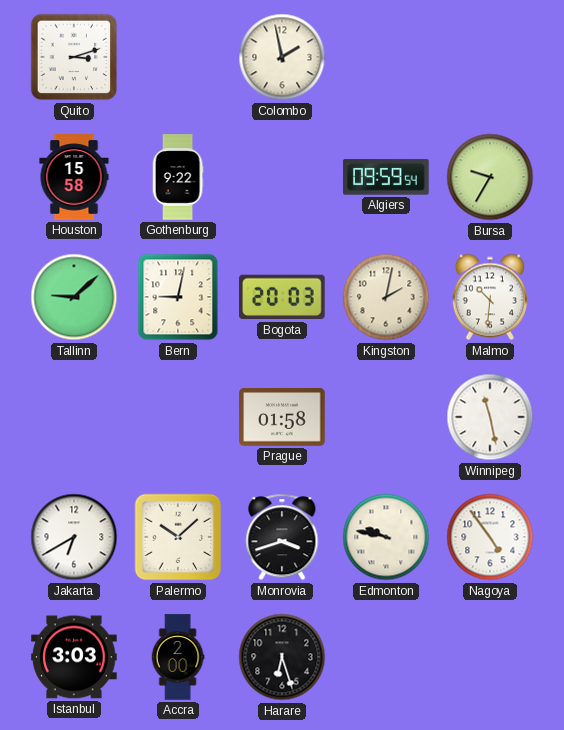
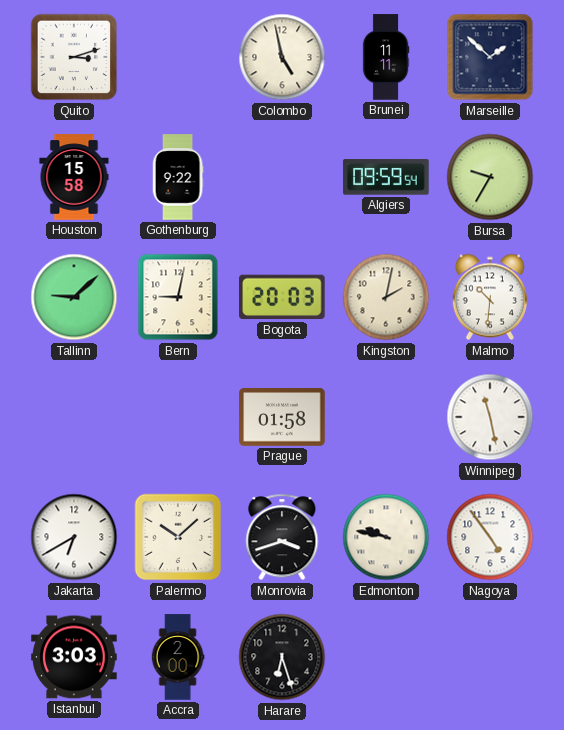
Colombo: 1:58 -> 4:58
Brunei: none -> 11:11
Marseille: none -> 1:52
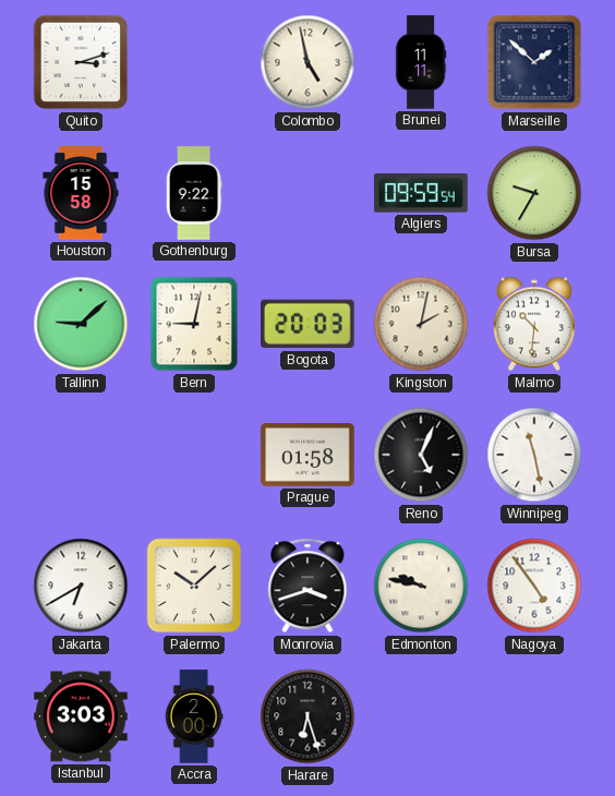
Reno: none -> 5:04
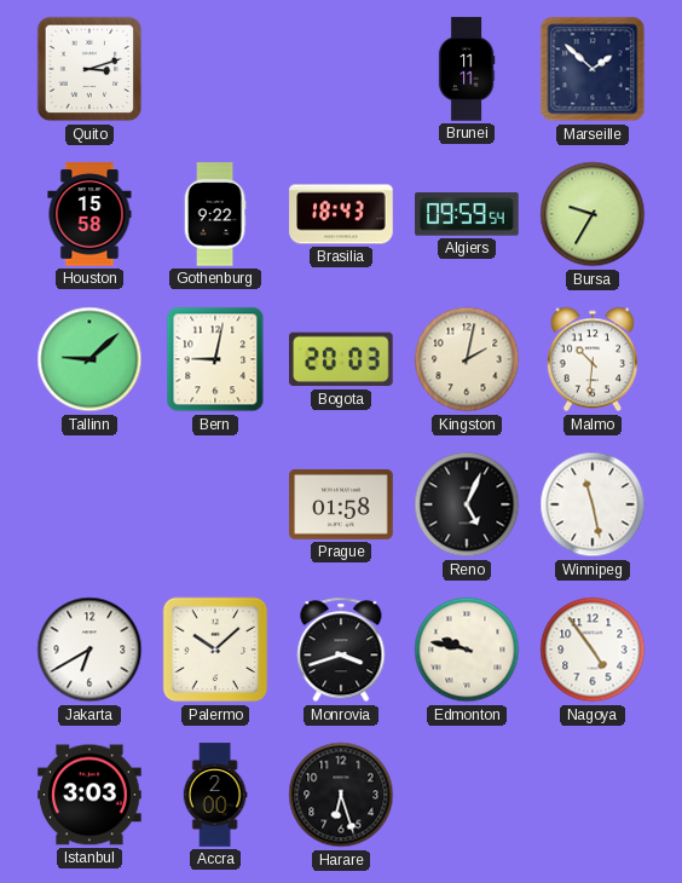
Colombo: 4:58 -> none
Brasilia: none -> 18:43
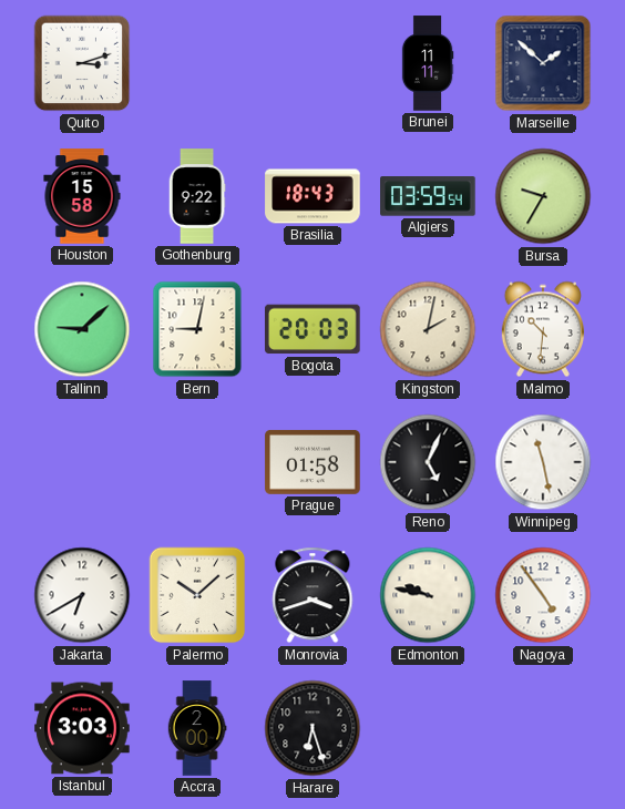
Algiers: 09:59 -> 03:59
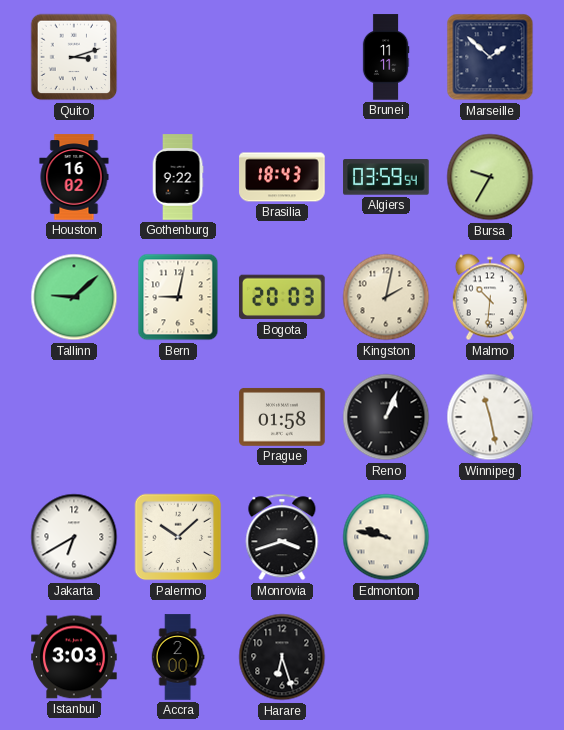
Houston: 15:58 -> 16:02
Reno: 5:04 -> 1:04
Nagoya: 4:54 -> none
